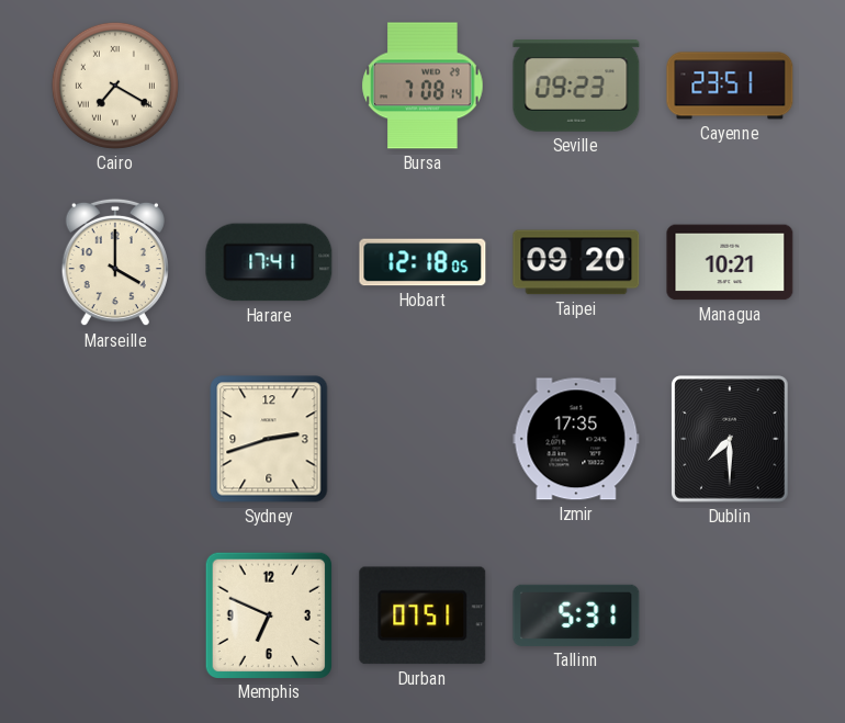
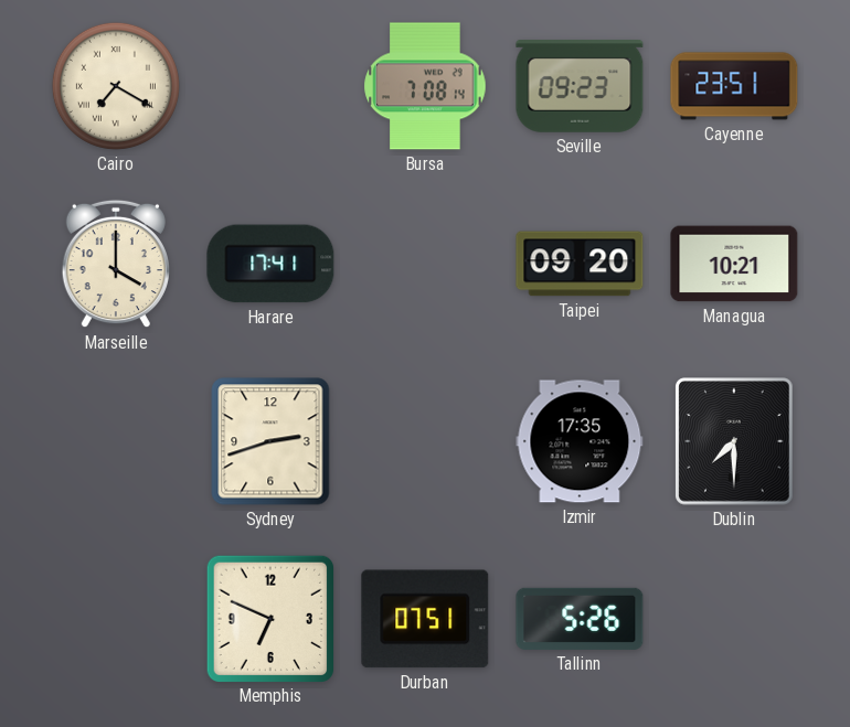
Hobart: 12:18 -> none
Tallinn: 5:31 -> 5:26
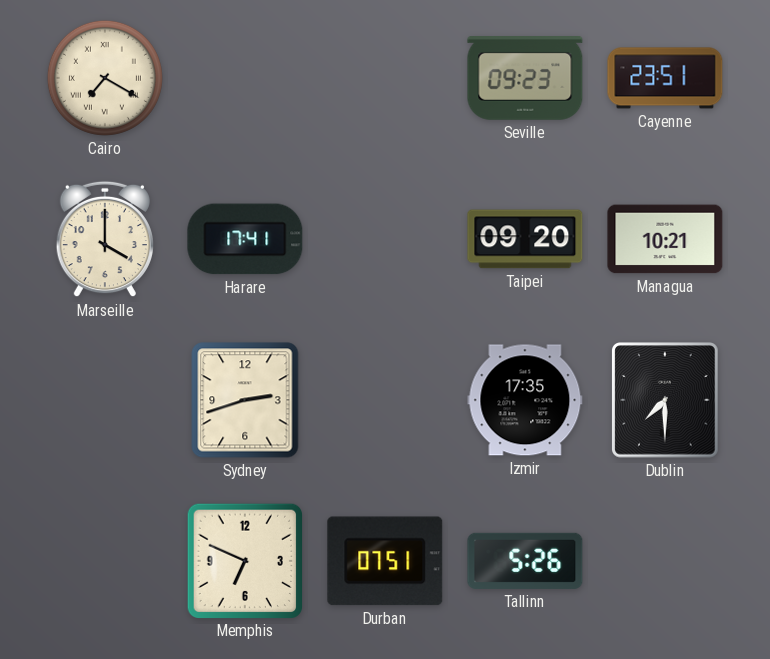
Bursa: 7:08 -> none
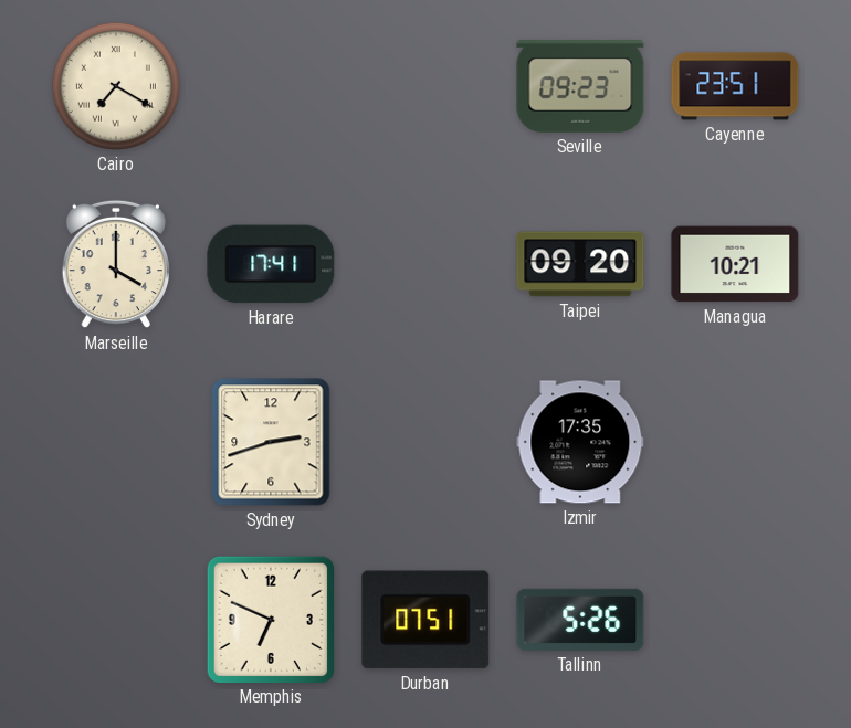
Dublin: 7:30 -> none
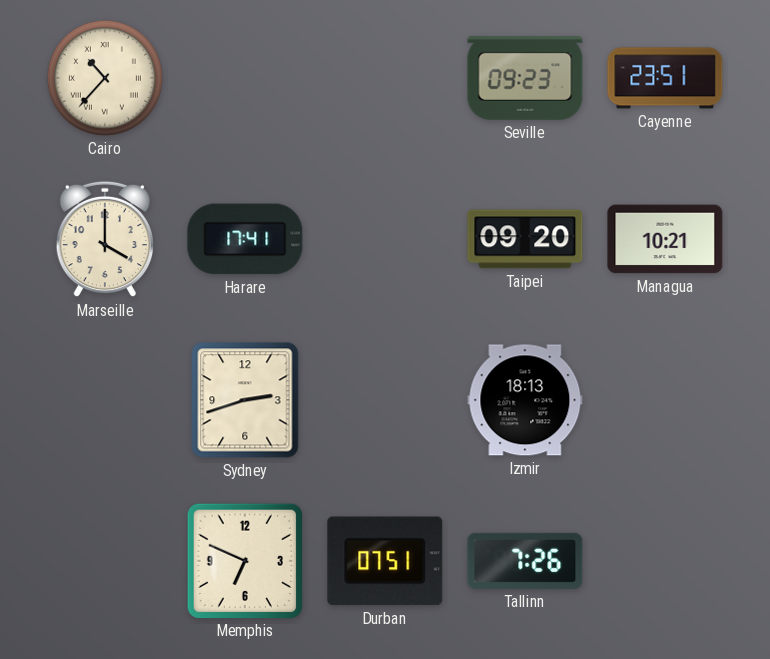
Cairo: 7:20 -> 10:37
Izmir: 17:35 -> 18:13
Tallinn: 5:26 -> 7:26
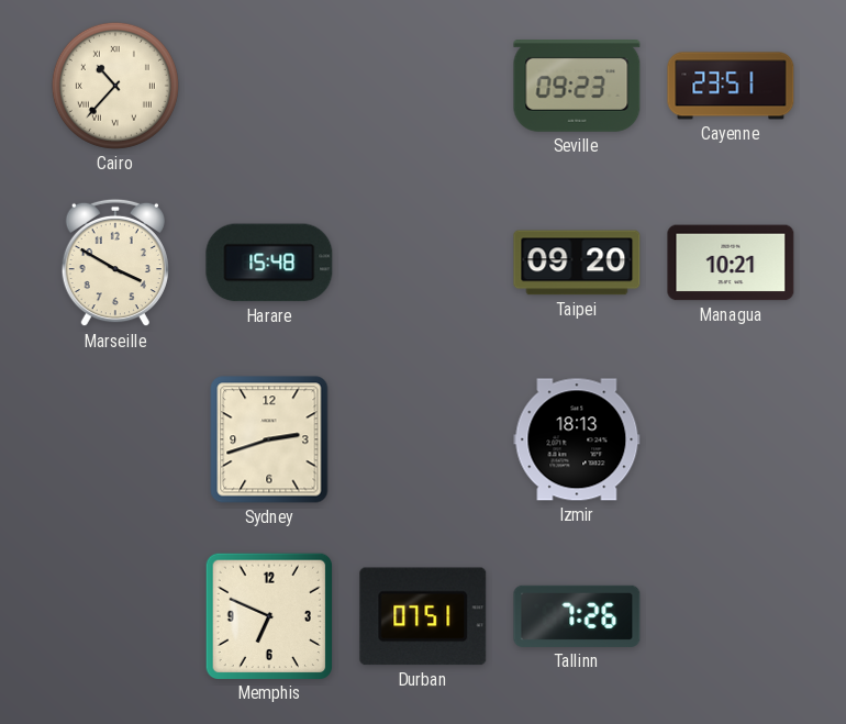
Marseille: 4:00 -> 3:50
Harare: 17:41 -> 15:48
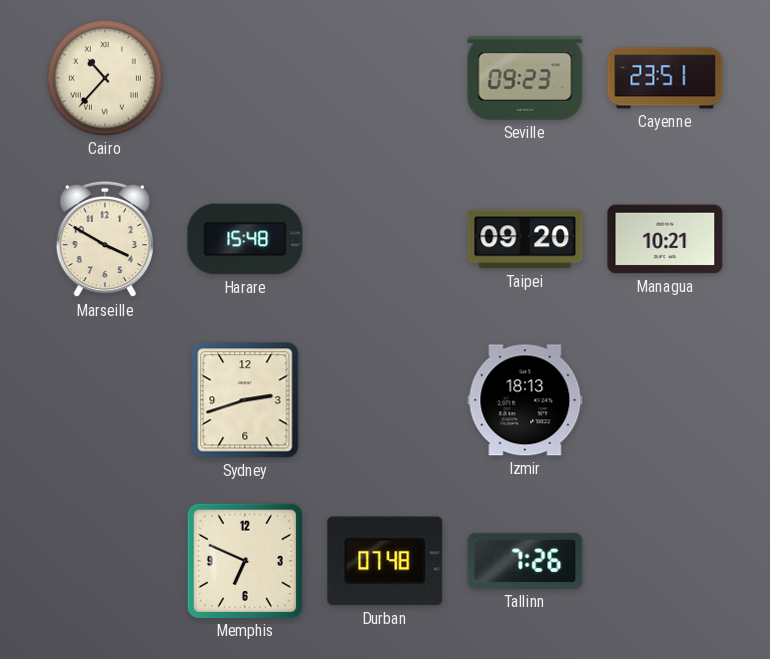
Durban: 07:51 -> 07:48
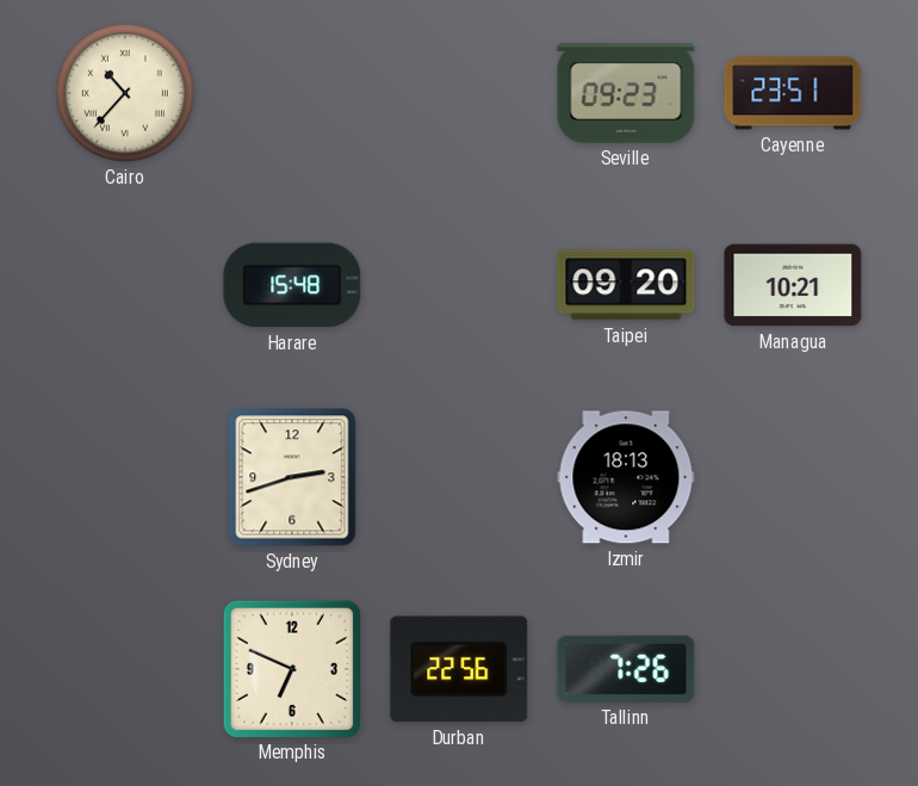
Marseille: 3:50 -> none
Durban: 07:48 -> 22:56
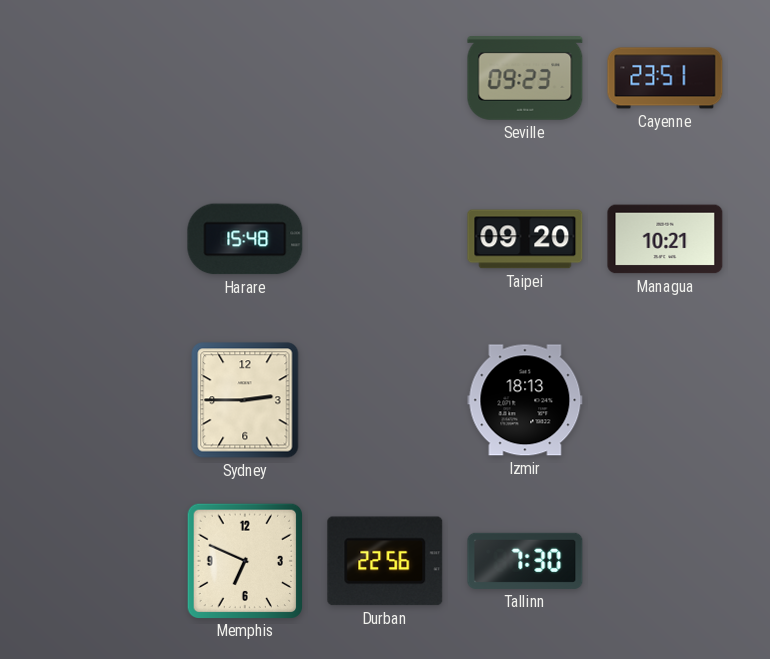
Cairo: 10:37 -> none
Sydney: 2:42 -> 2:45
Tallinn: 7:26 -> 7:30
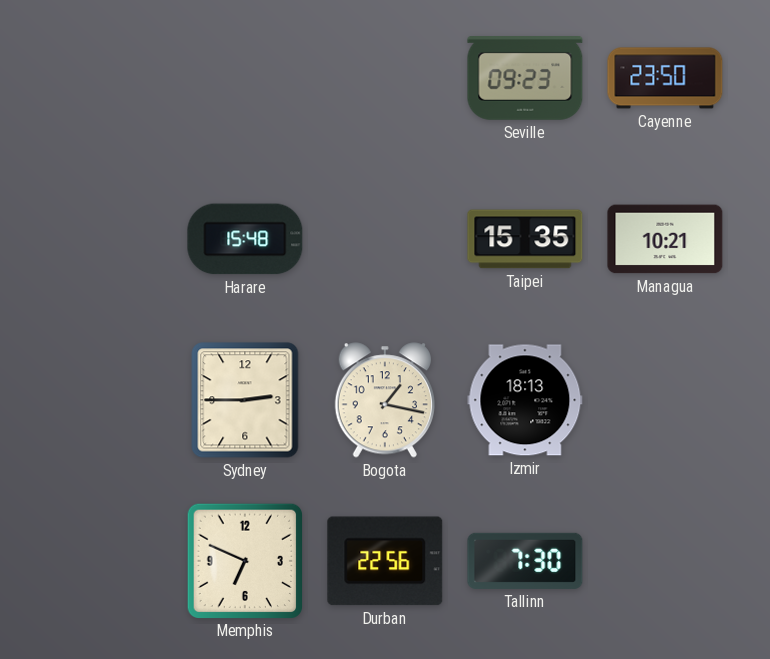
Cayenne: 23:51 -> 23:50
Taipei: 09:20 -> 15:35
Bogota: none -> 1:17
